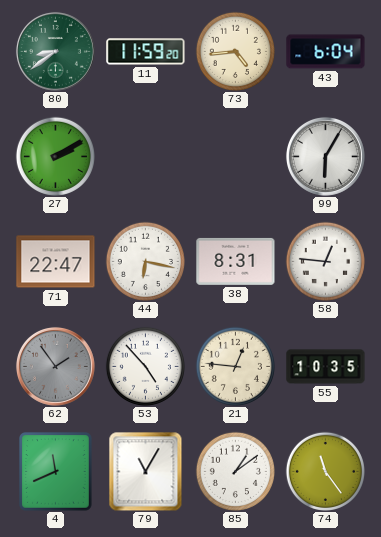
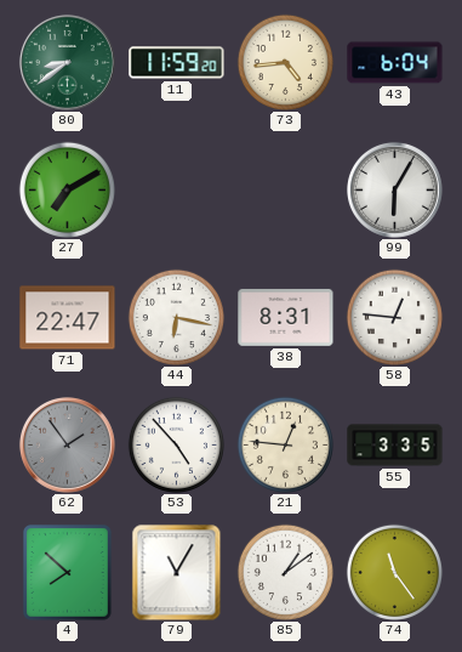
27: 2:10 -> 7:10
55: 10:35 -> 3:35
4: 11:41 -> 7:52
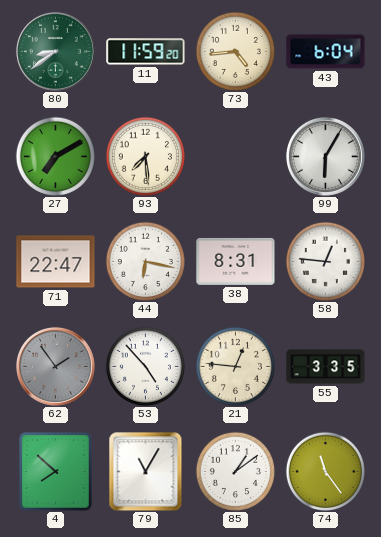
93: none -> 7:29
